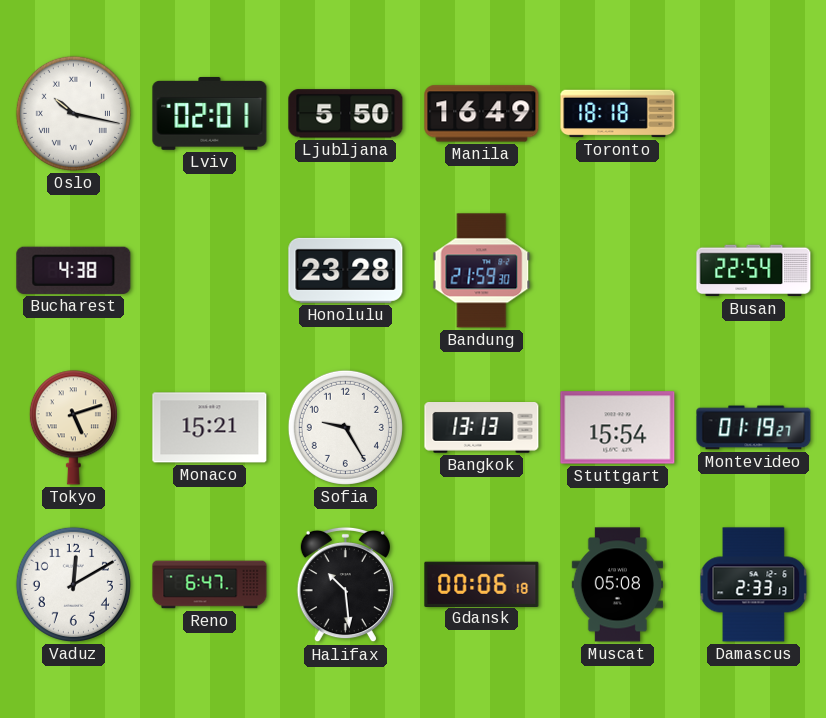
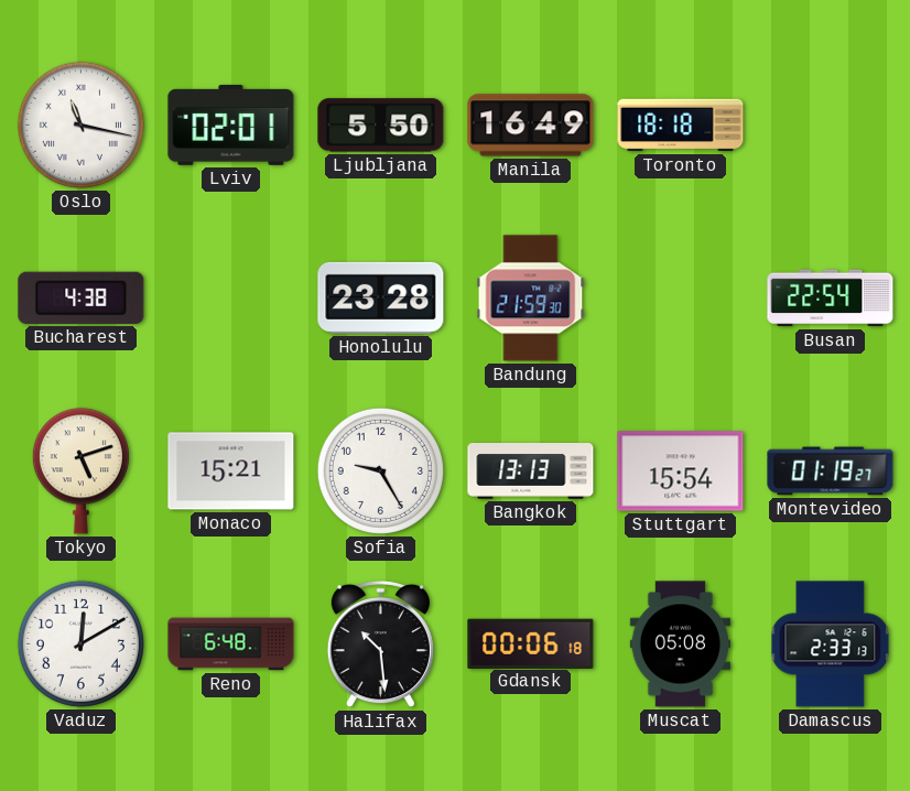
Oslo: 10:17 -> 11:17
Reno: 6:47 -> 6:48
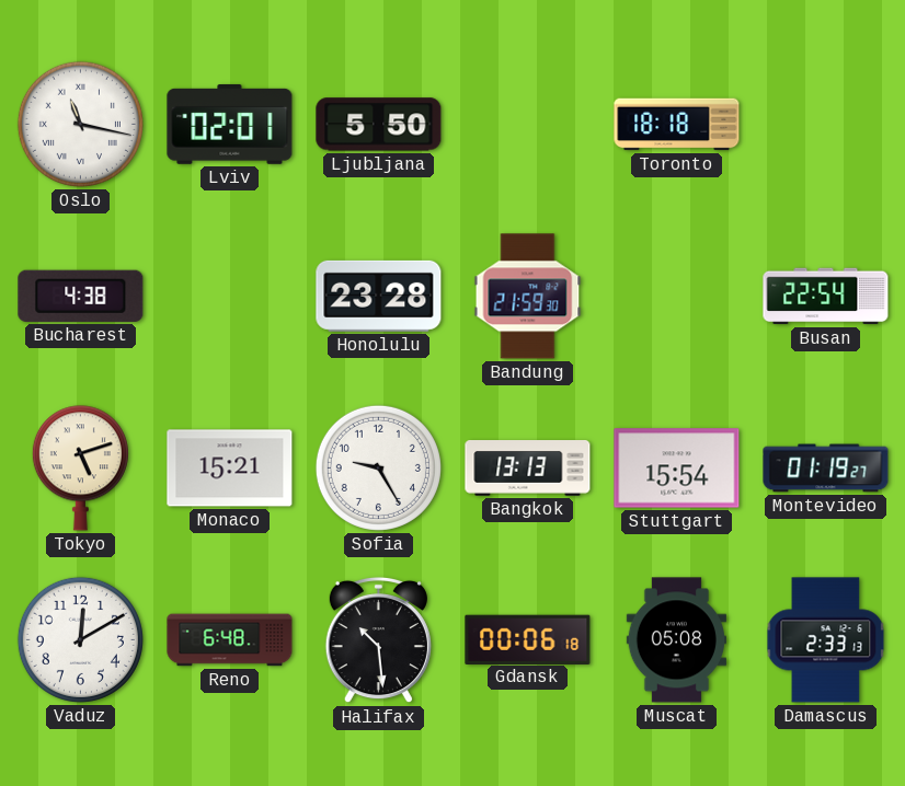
Manila: 16:49 -> none
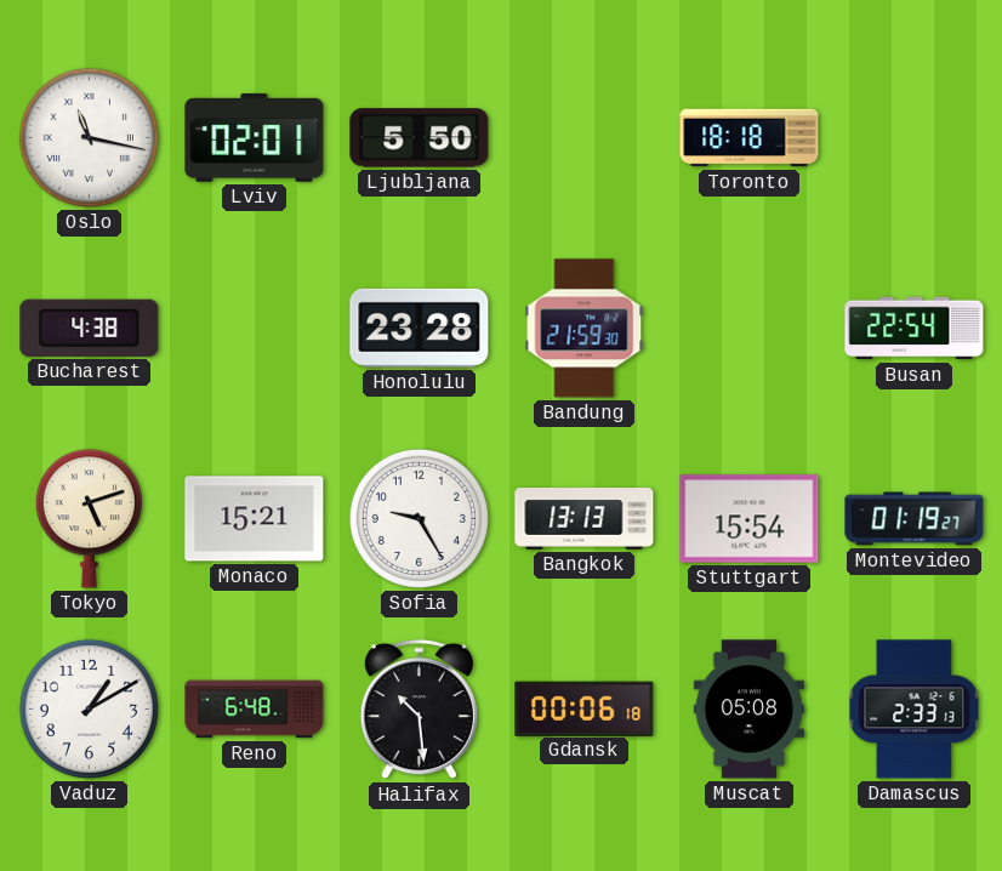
Vaduz: 12:10 -> 1:10
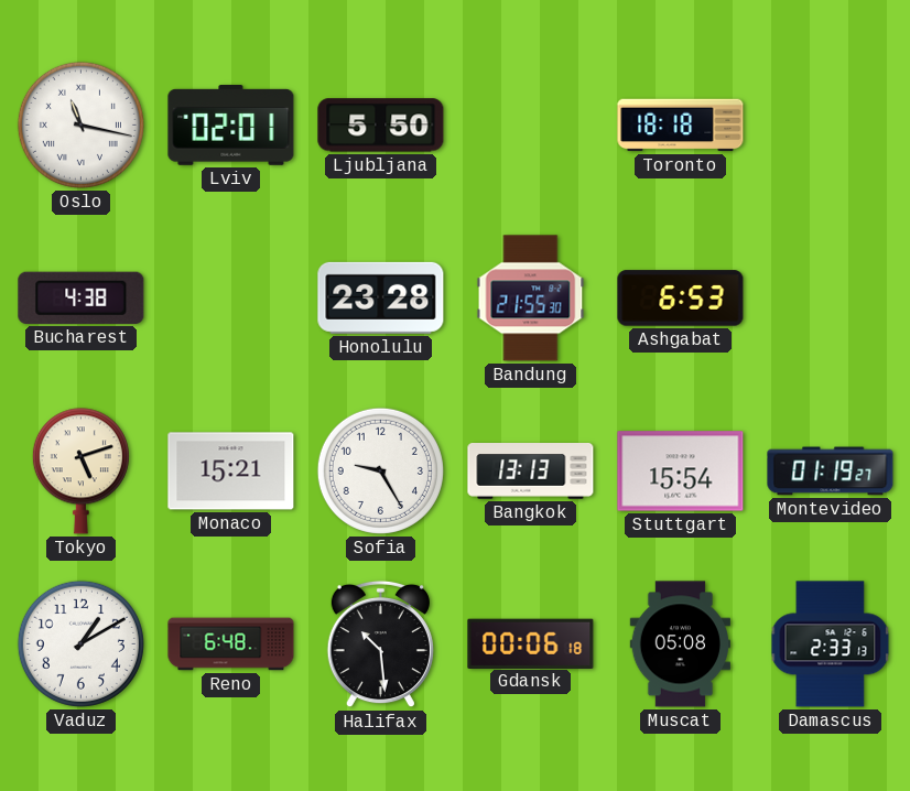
Bandung: 21:59 -> 21:55
Ashgabat: none -> 6:53
Busan: 22:54 -> none
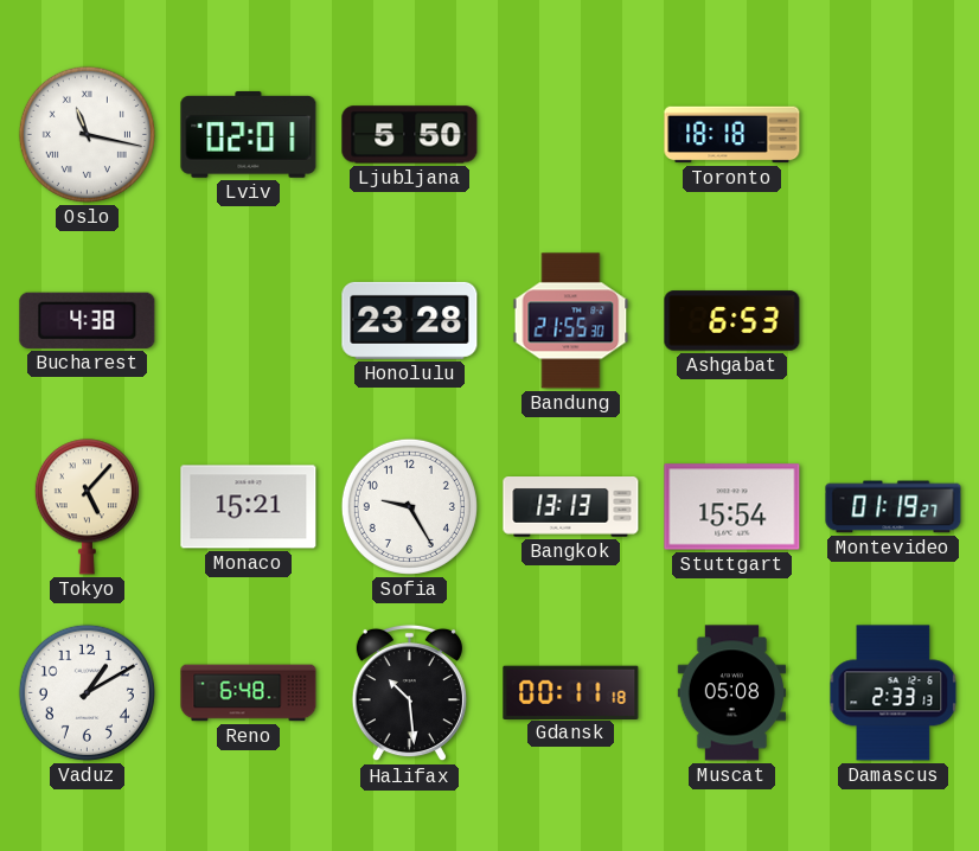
Tokyo: 5:12 -> 5:07
Gdansk: 00:06 -> 00:11
